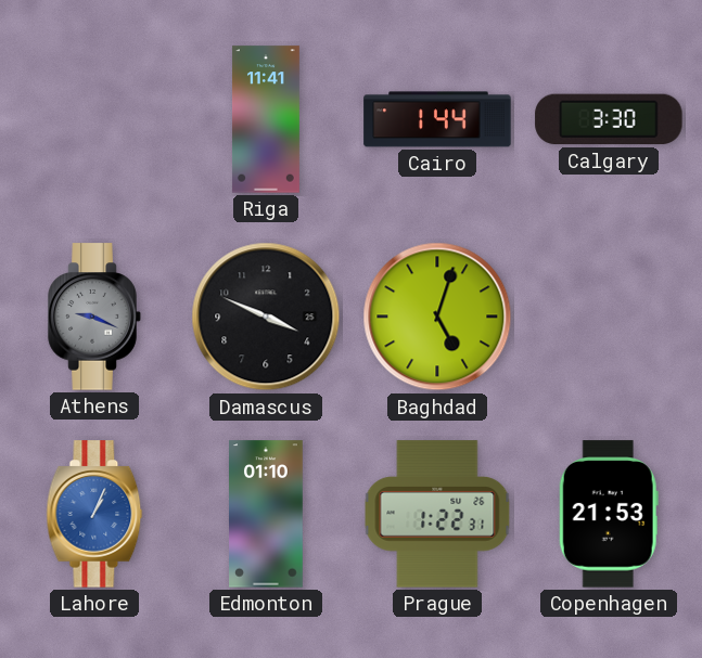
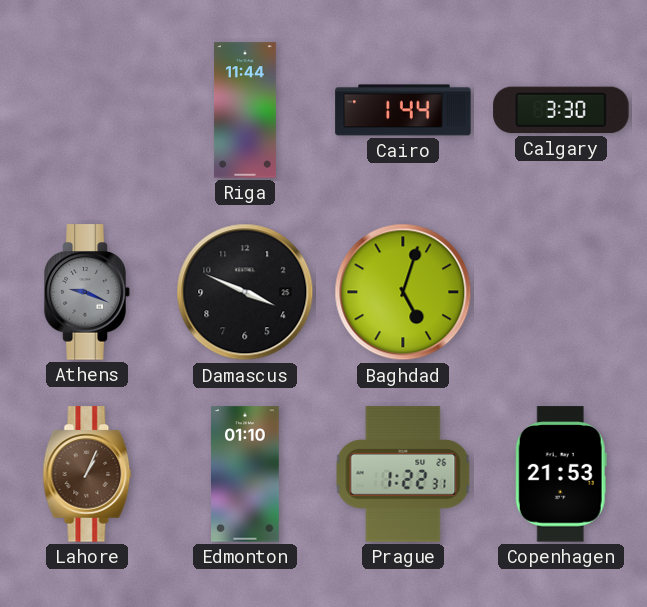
Riga: 11:41 -> 11:44
Lahore dial: blue -> brown
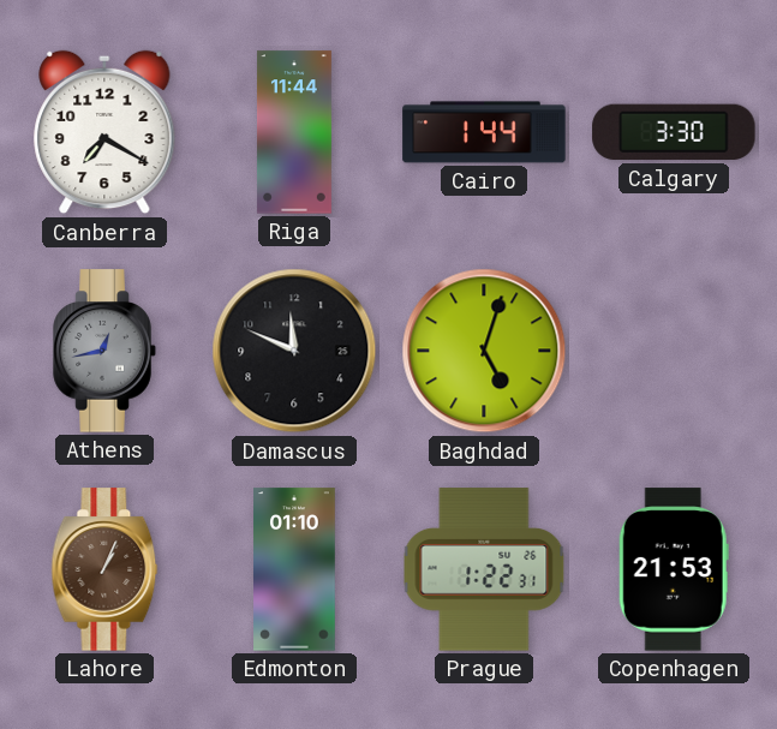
Canberra: none -> 7:20
Athens: 9:19 -> 12:43
Damascus: 3:49 -> 11:49
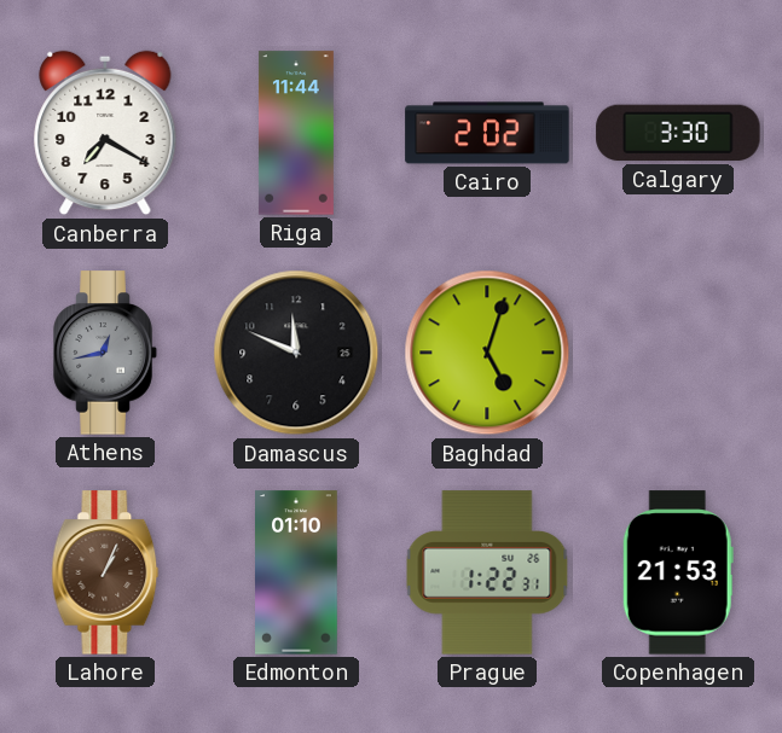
Cairo: 1:44 -> 2:02
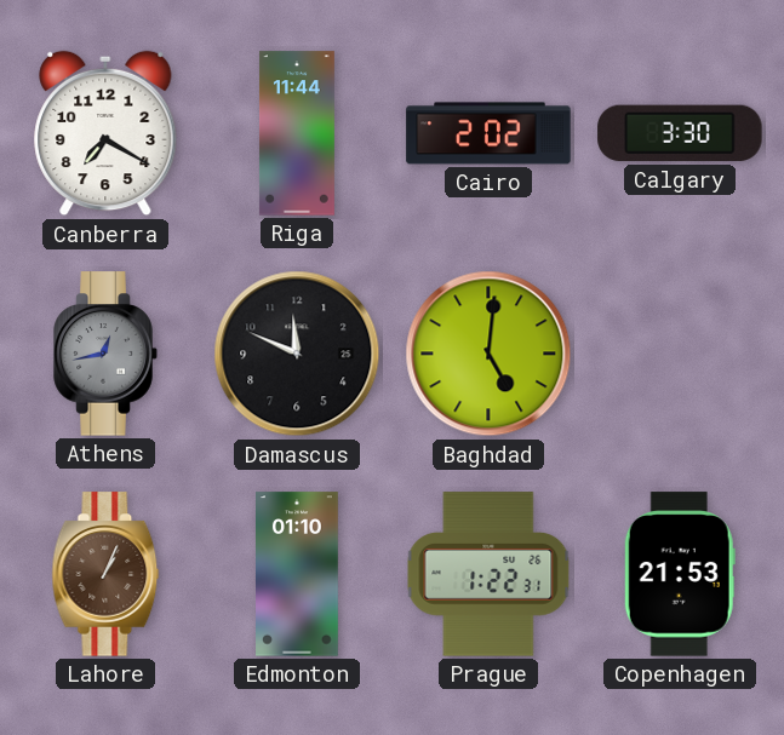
Baghdad: 5:03 -> 5:01
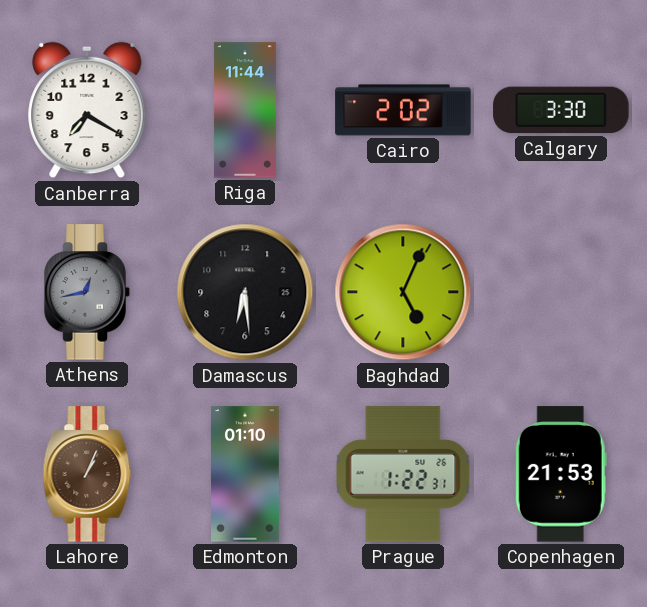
Damascus: 11:49 -> 6:29
Baghdad: 5:01 -> 5:04
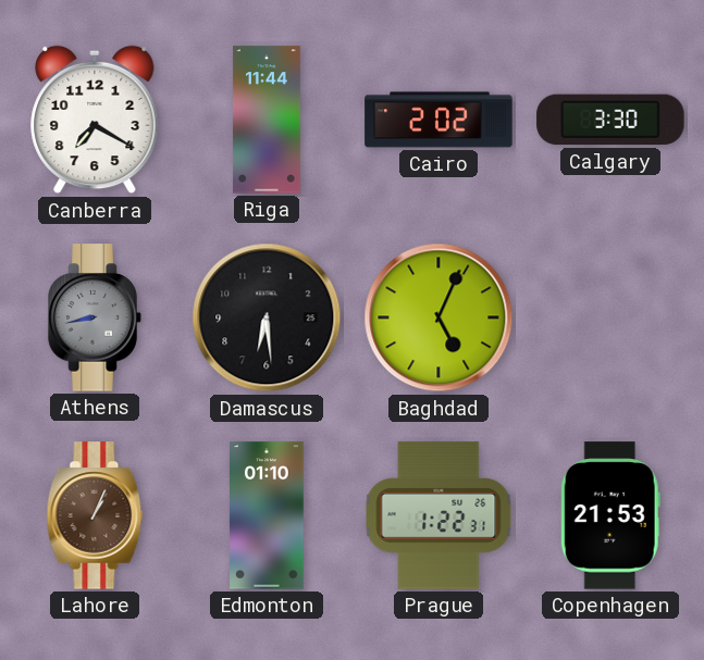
Athens: 12:43 -> 8:43
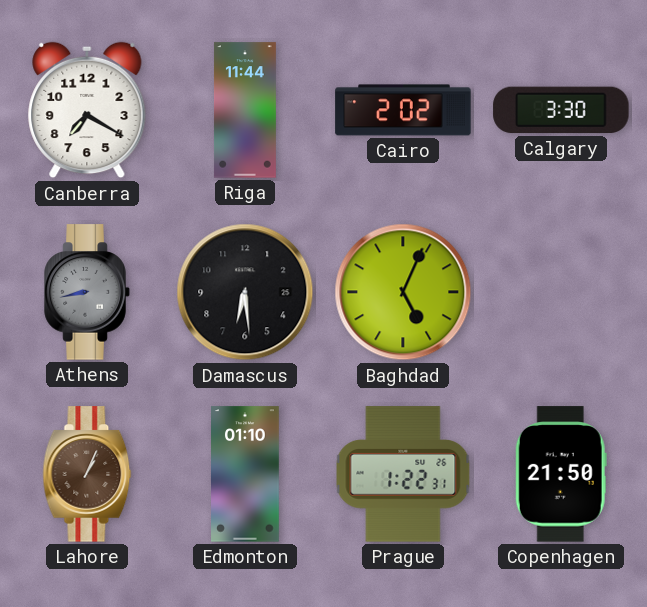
Copenhagen: 21:53 -> 21:50
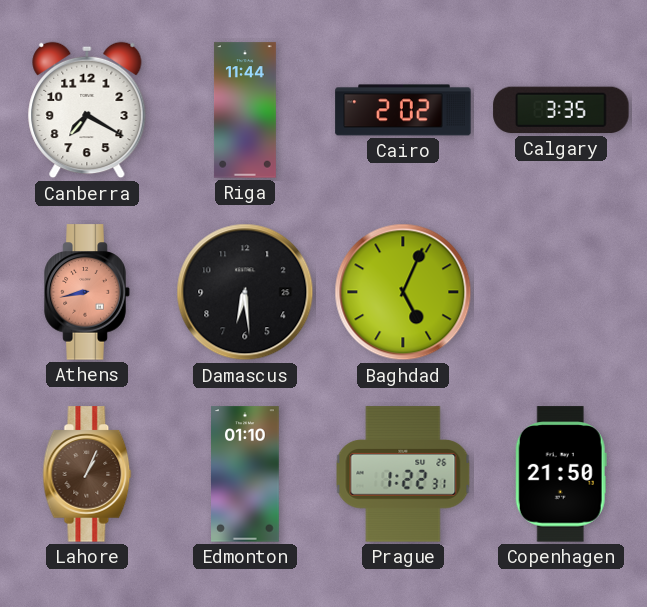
Calgary: 3:30 -> 3:35
Athens dial: grey -> salmon
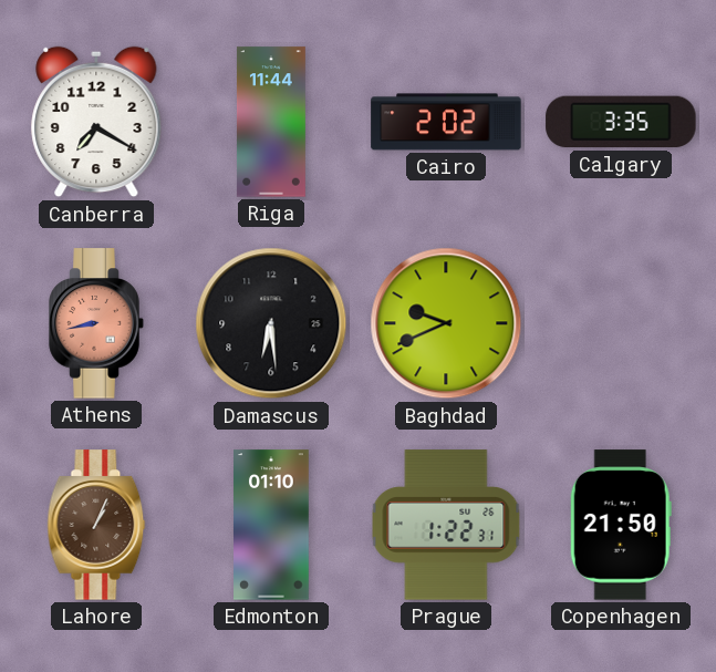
Baghdad: 5:04 -> 9:41
